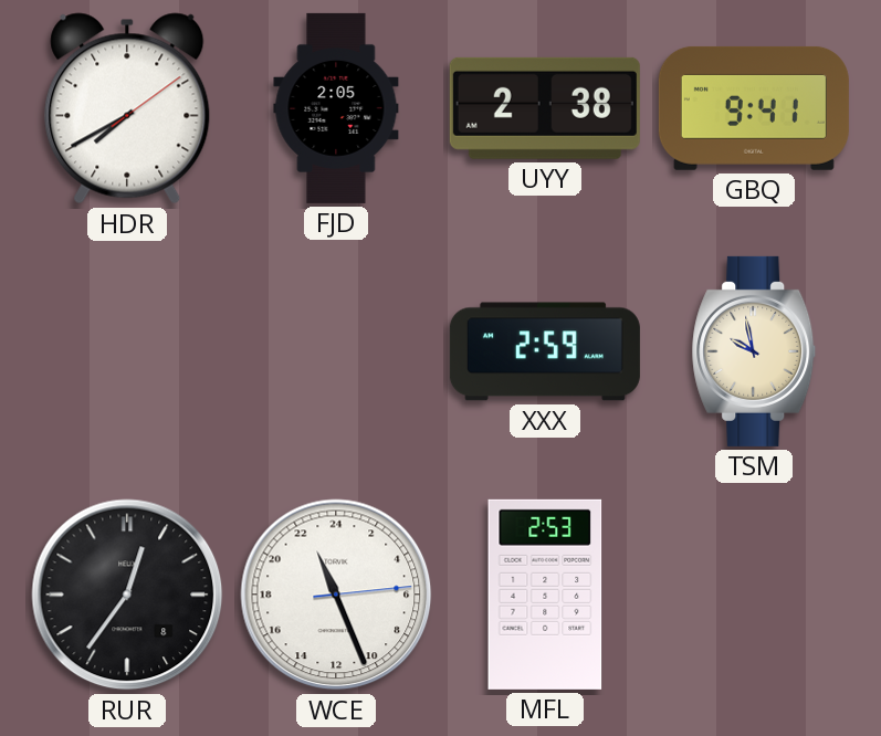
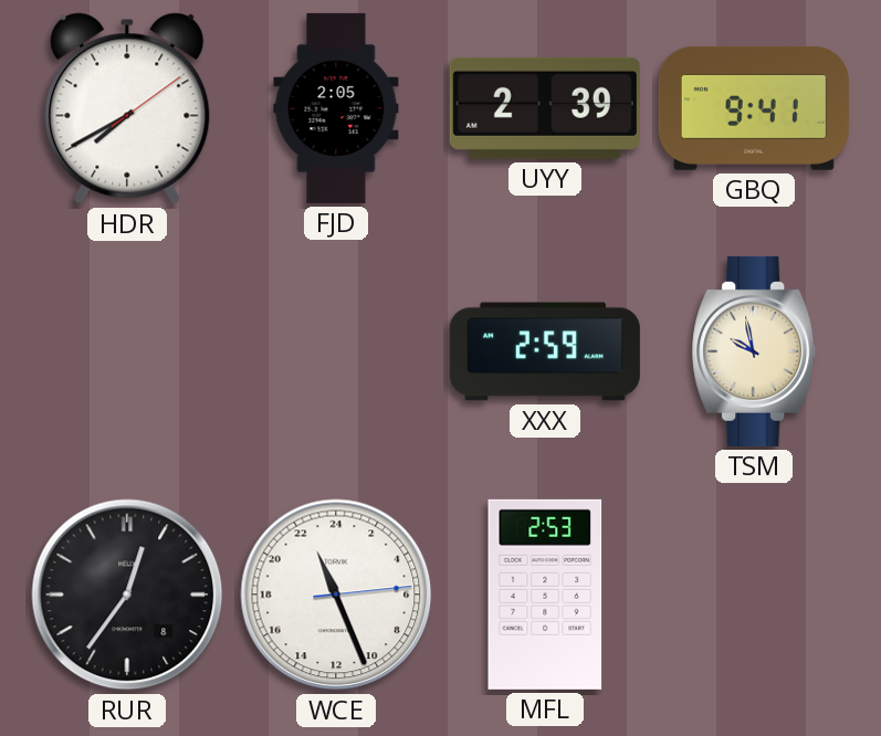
UYY: 2:38 -> 2:39
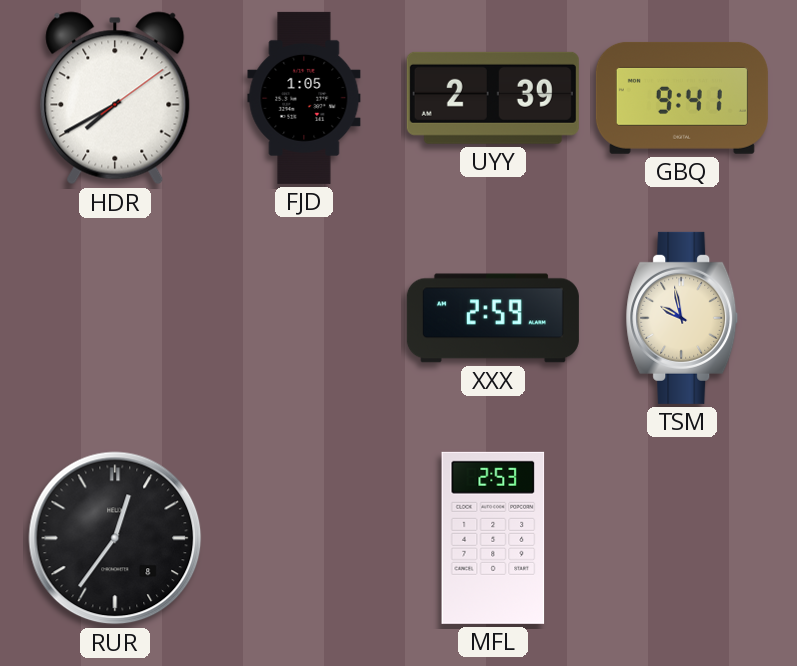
FJD: 2:05 -> 1:05
WCE: 22:26 -> none
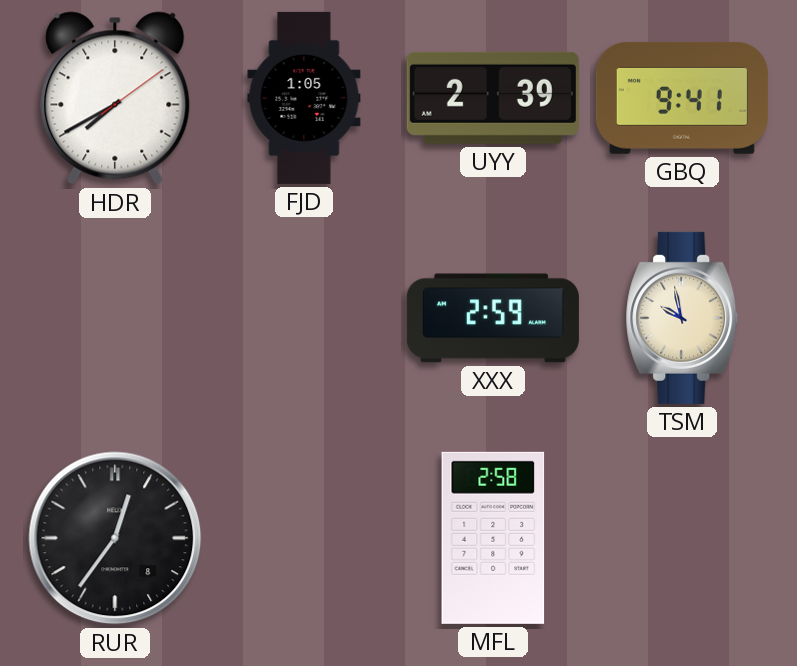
MFL: 2:53 -> 2:58
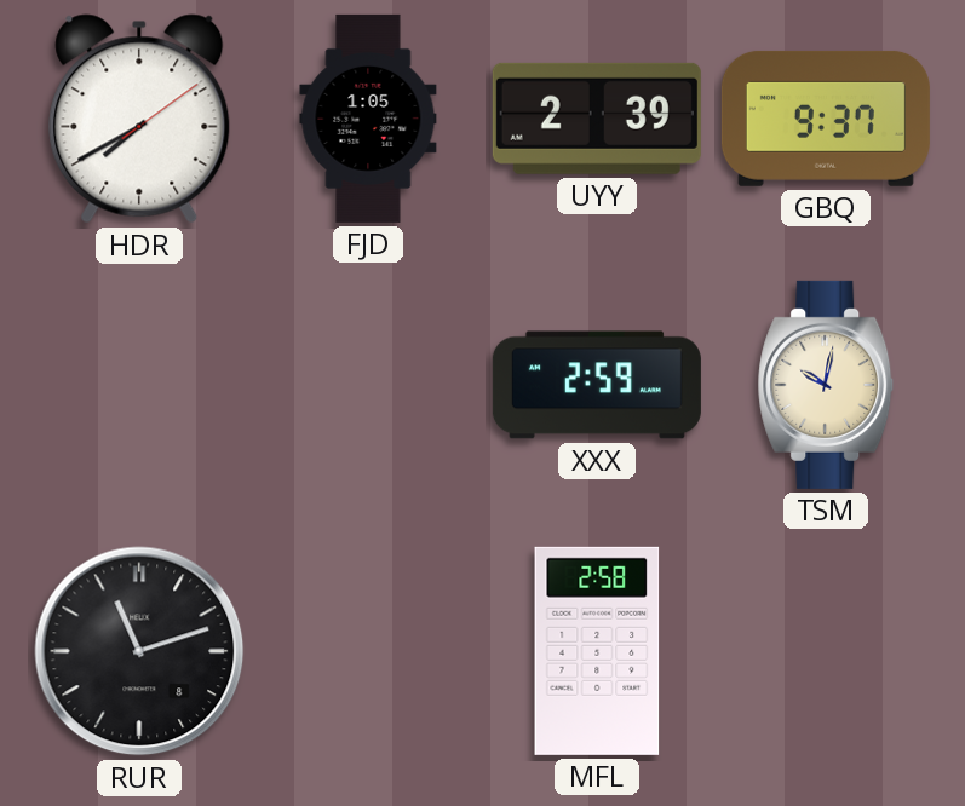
GBQ: 9:41 -> 9:37
TSM: 9:58 -> 10:02
RUR: 12:36 -> 11:12
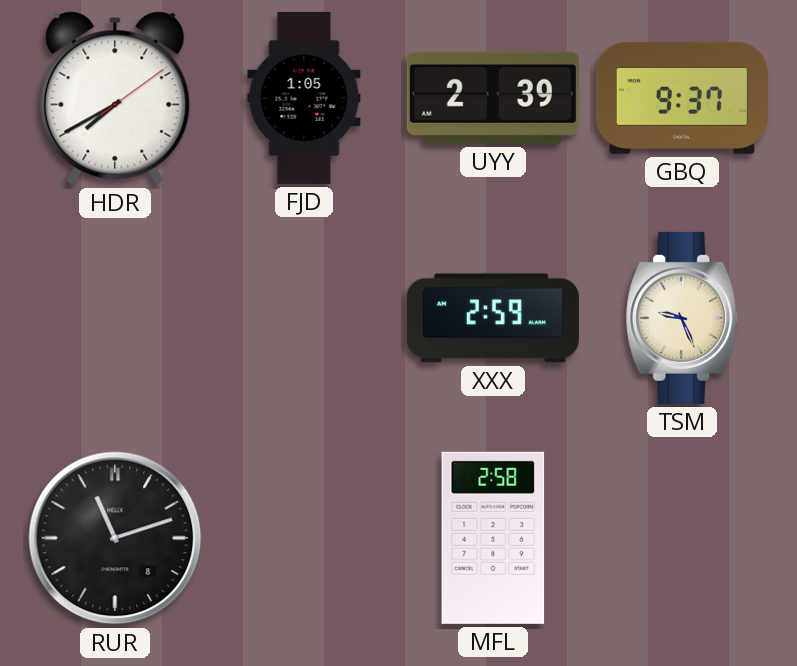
TSM: 10:02 -> 9:26
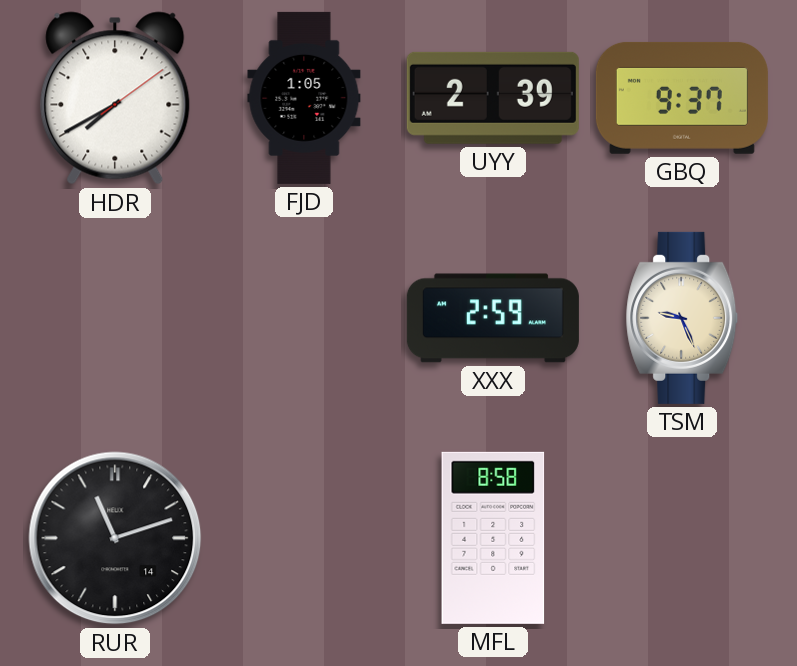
RUR date: 8 -> 14
MFL: 2:58 -> 8:58
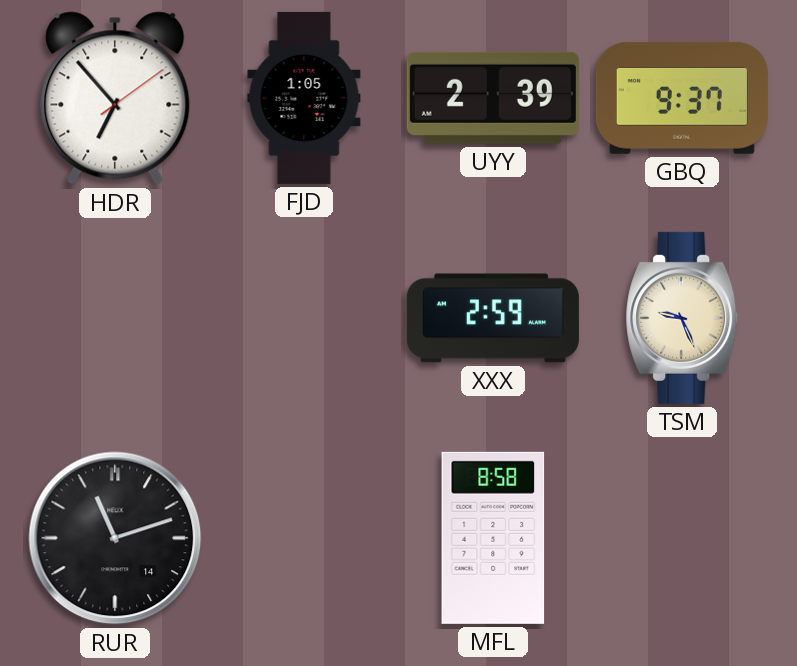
HDR: 7:40 -> 6:53
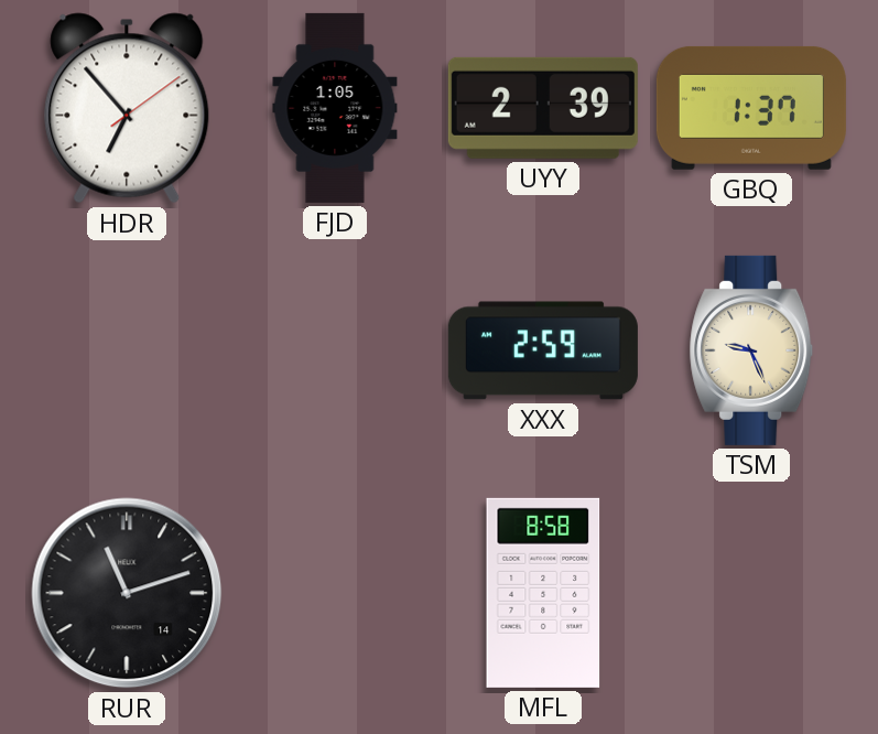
GBQ: 9:37 -> 1:37
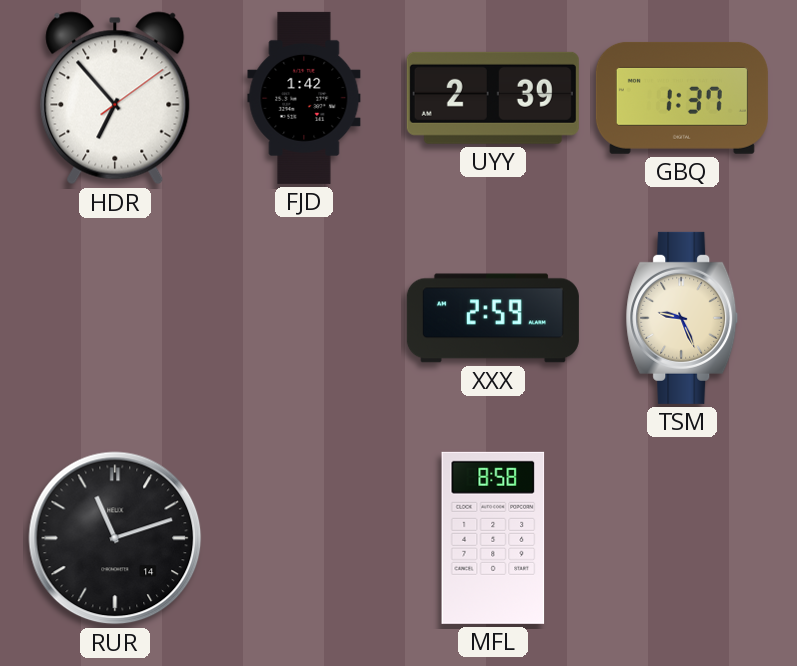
FJD: 1:05 -> 1:42
